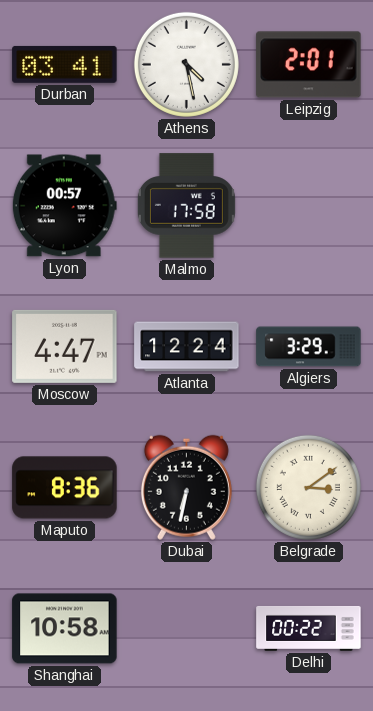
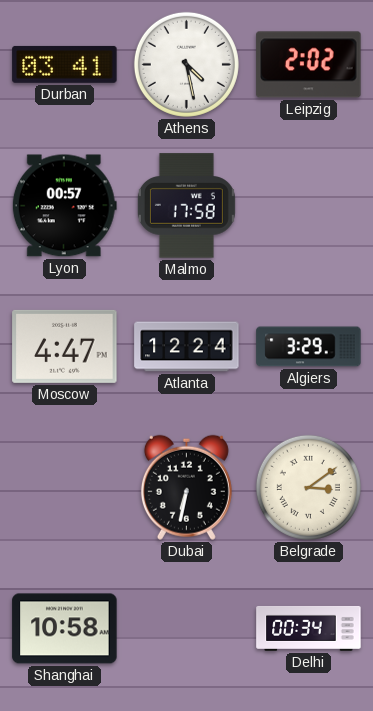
Leipzig: 2:01 -> 2:02
Maputo: 8:36 -> none
Delhi: 00:22 -> 00:34
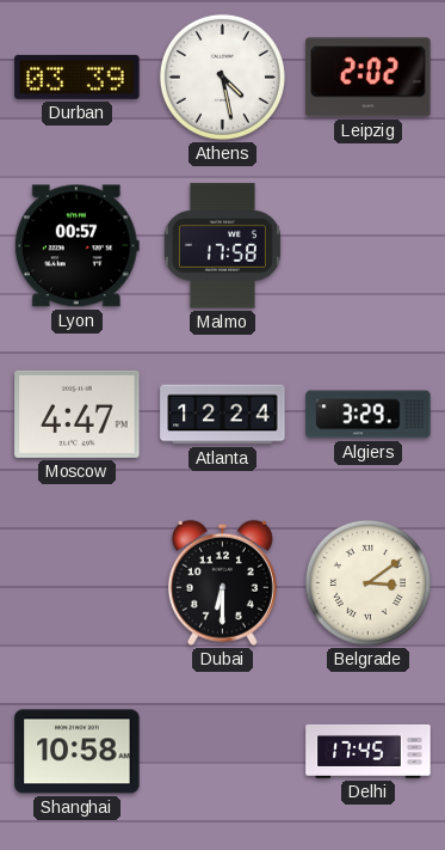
Durban: 03:41 -> 03:39
Dubai: 6:32 -> 6:30
Delhi: 00:34 -> 17:45
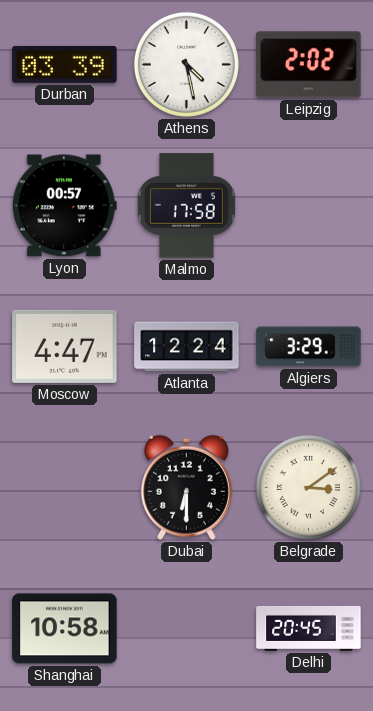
Delhi: 17:45 -> 20:45
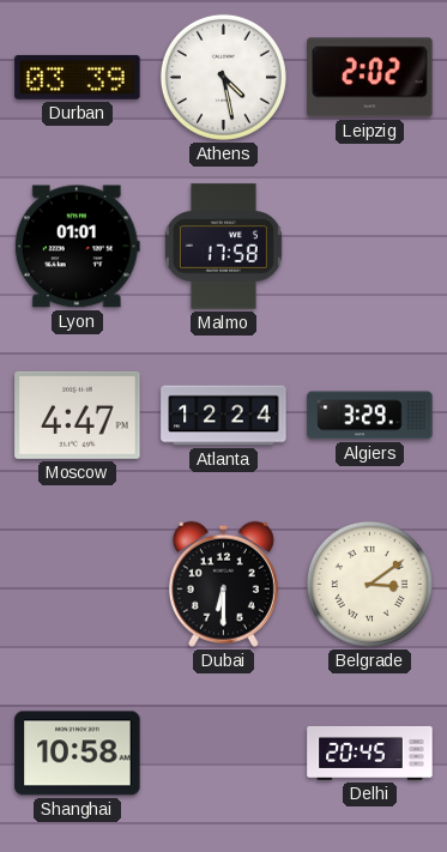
Lyon: 00:57 -> 01:01
